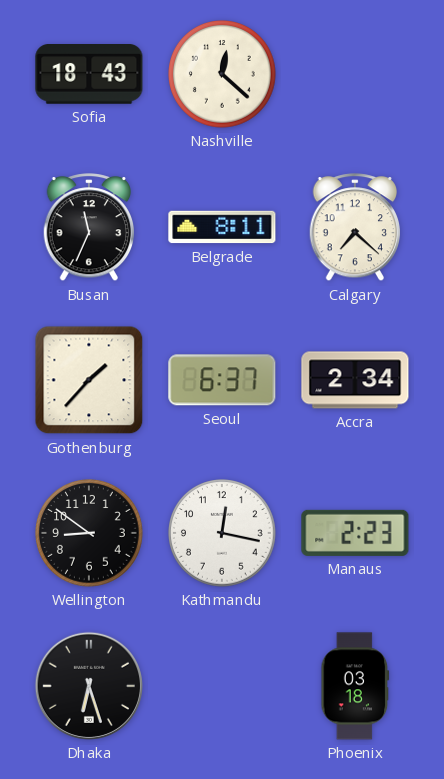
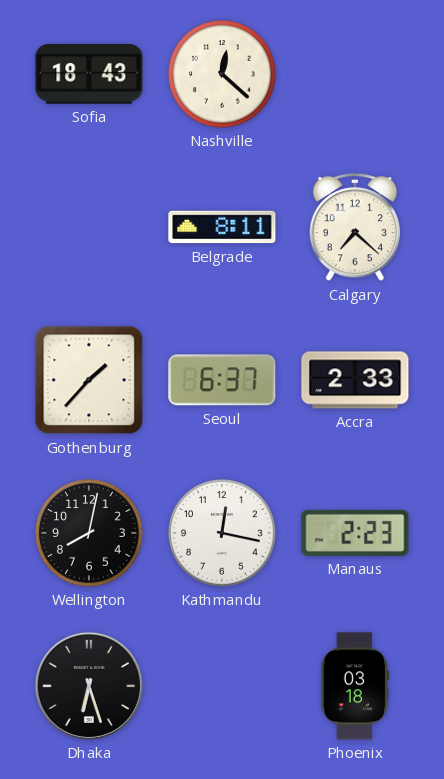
Busan: 11:34 -> none
Accra: 2:34 -> 2:33
Wellington: 8:51 -> 8:02
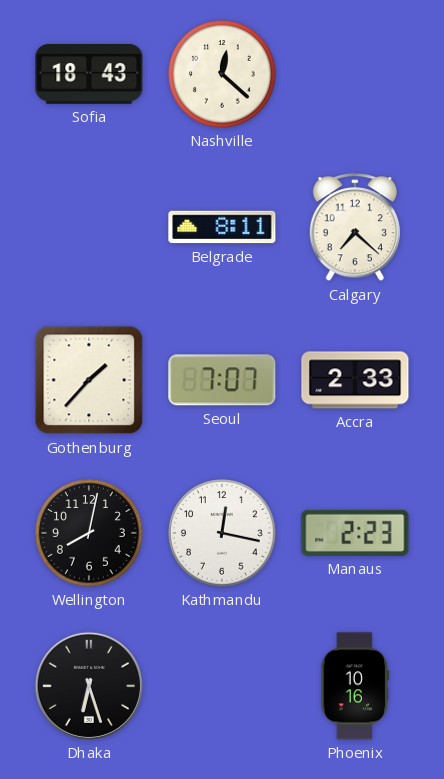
Seoul: 6:37 -> 7:07
Phoenix: 03:18 -> 10:16
